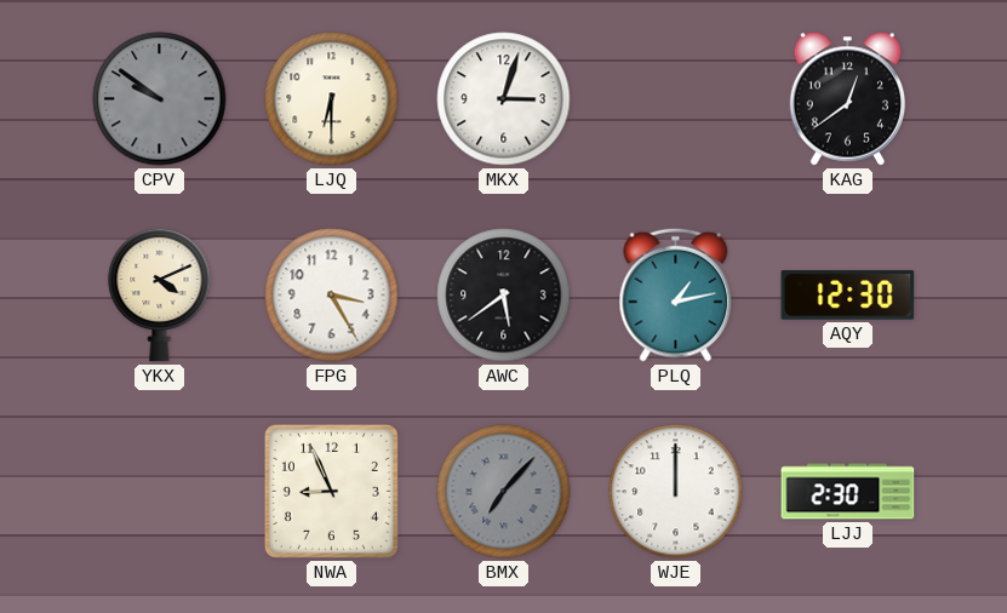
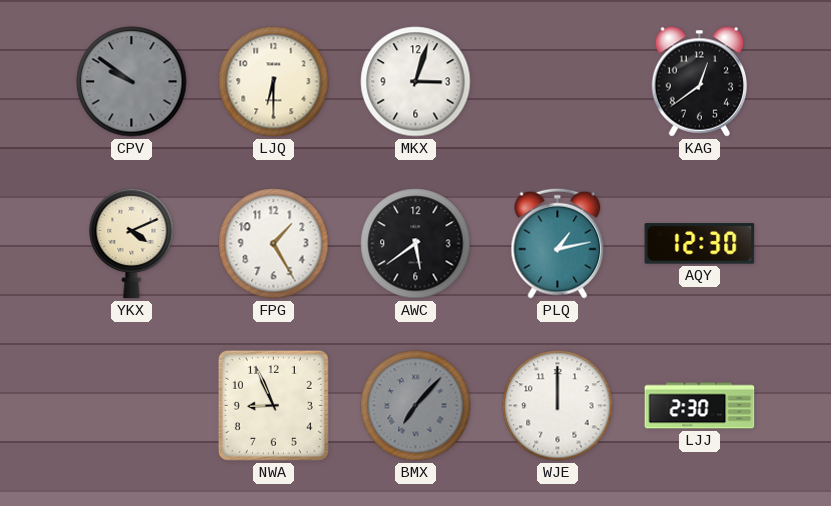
FPG: 3:25 -> 1:25
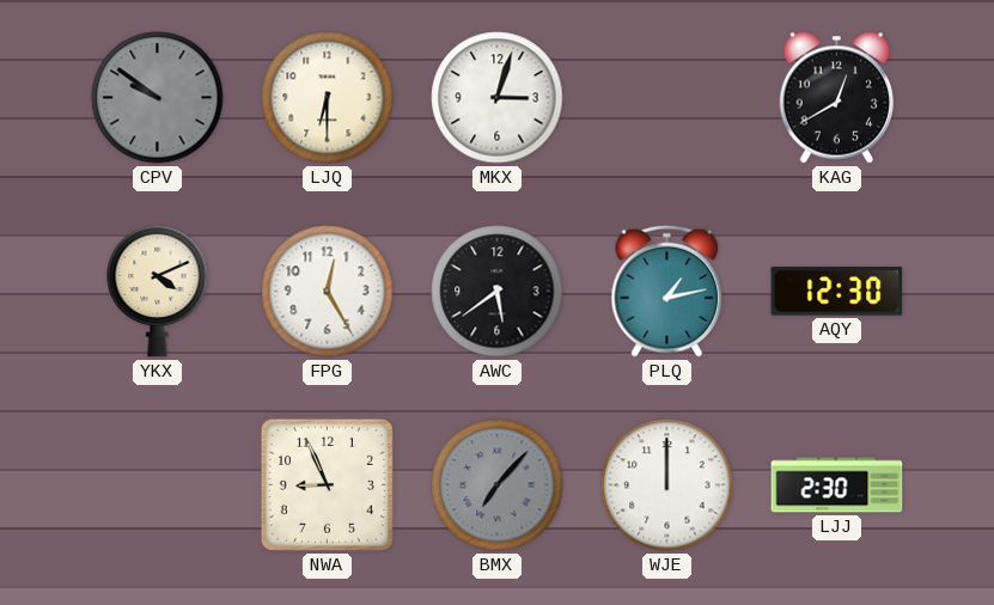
KAG: 12:39 -> 12:40
FPG: 1:25 -> 12:25
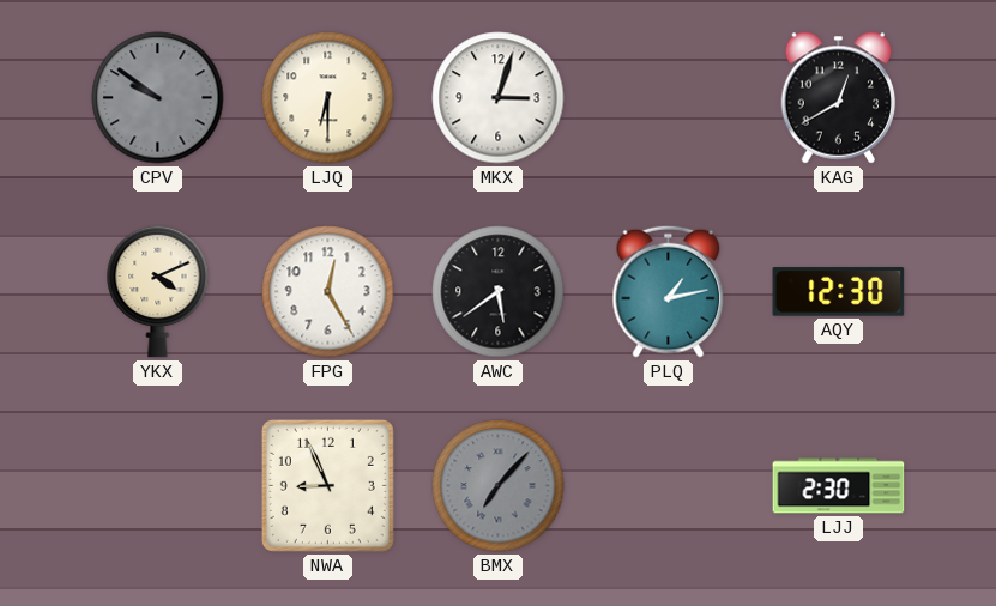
WJE: 12:00 -> none
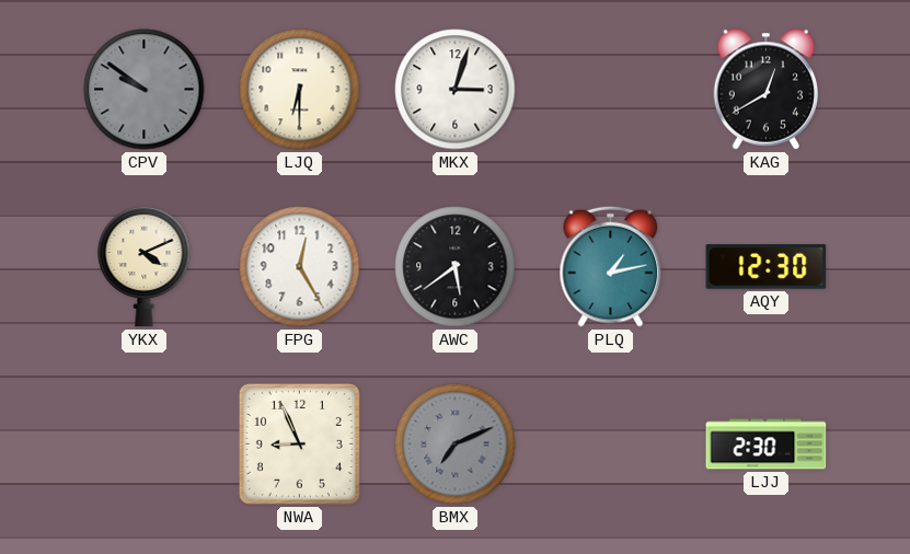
BMX: 7:07 -> 7:11
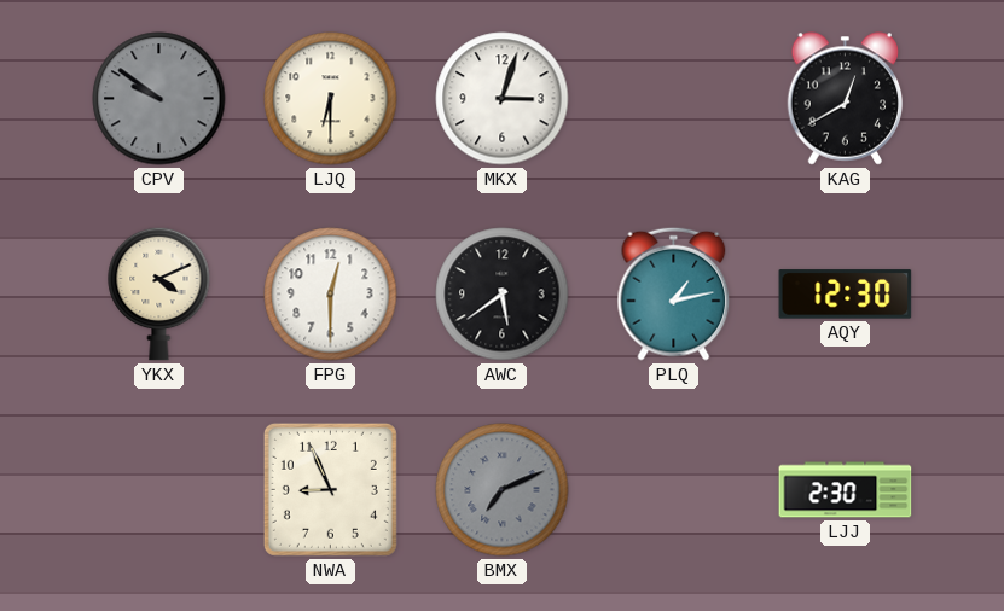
FPG: 12:25 -> 12:30
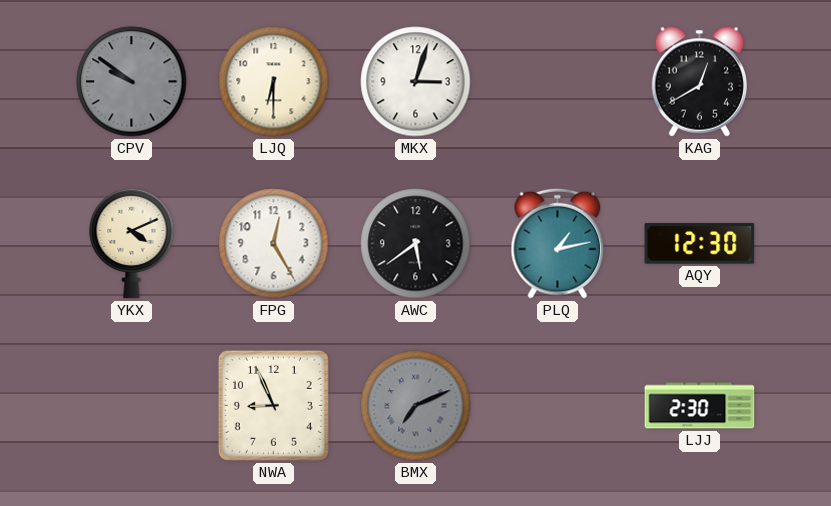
FPG: 12:30 -> 12:25
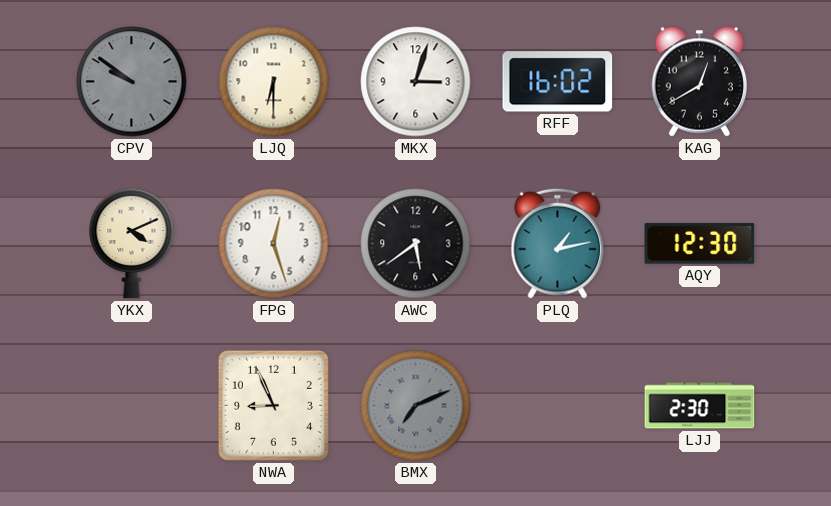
RFF: none -> 16:02
FPG: 12:25 -> 12:27
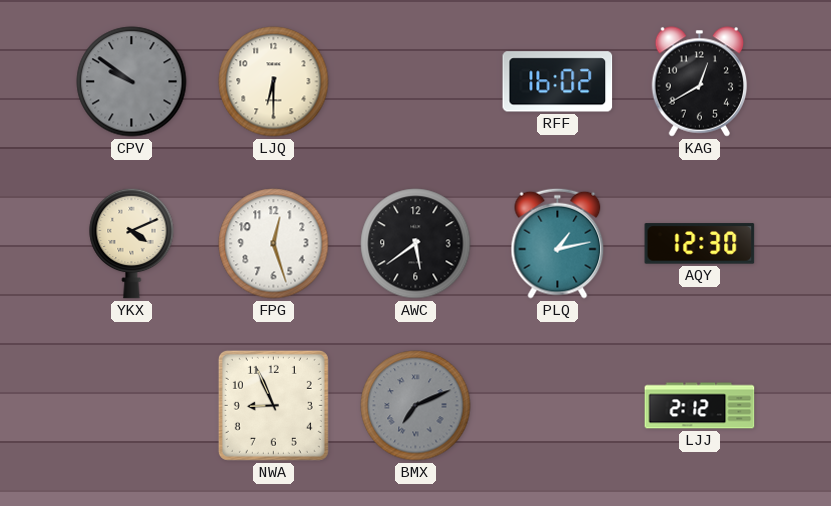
MKX: 3:03 -> none
LJJ: 2:30 -> 2:12
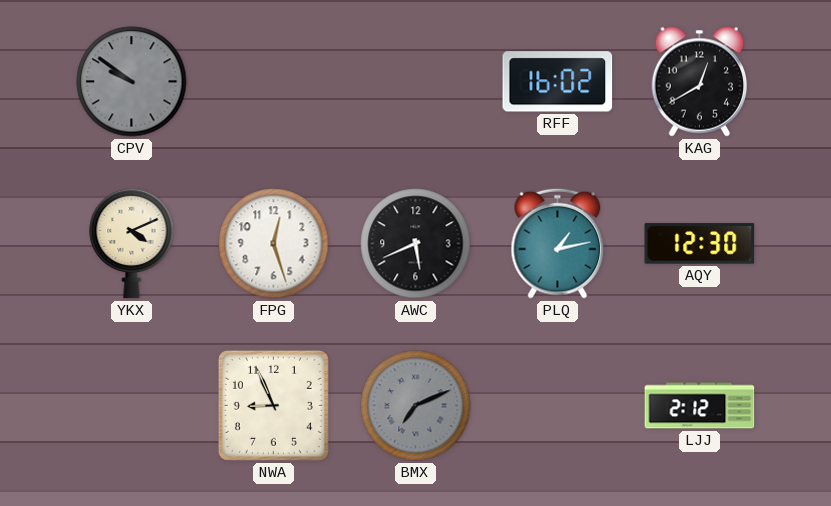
LJQ: 6:30 -> none
AWC: 5:39 -> 5:41
